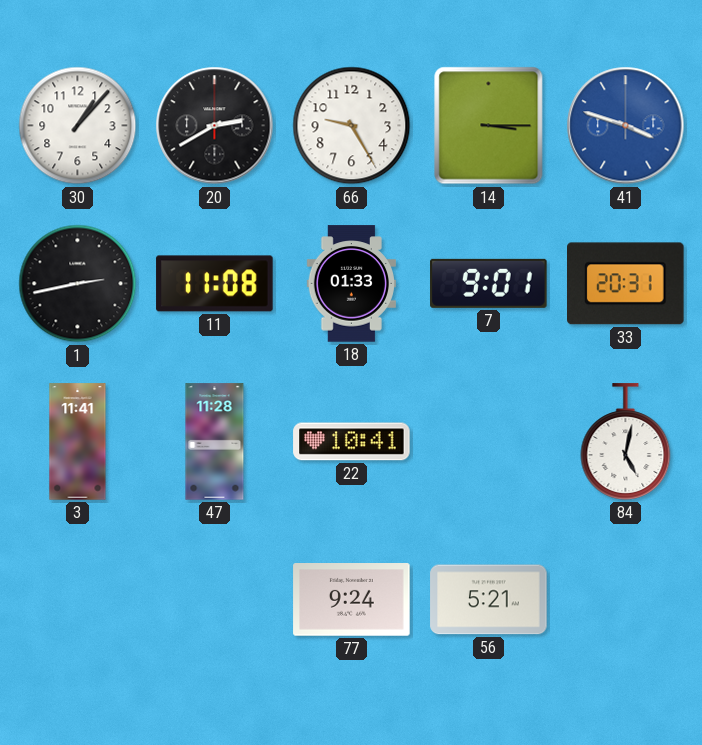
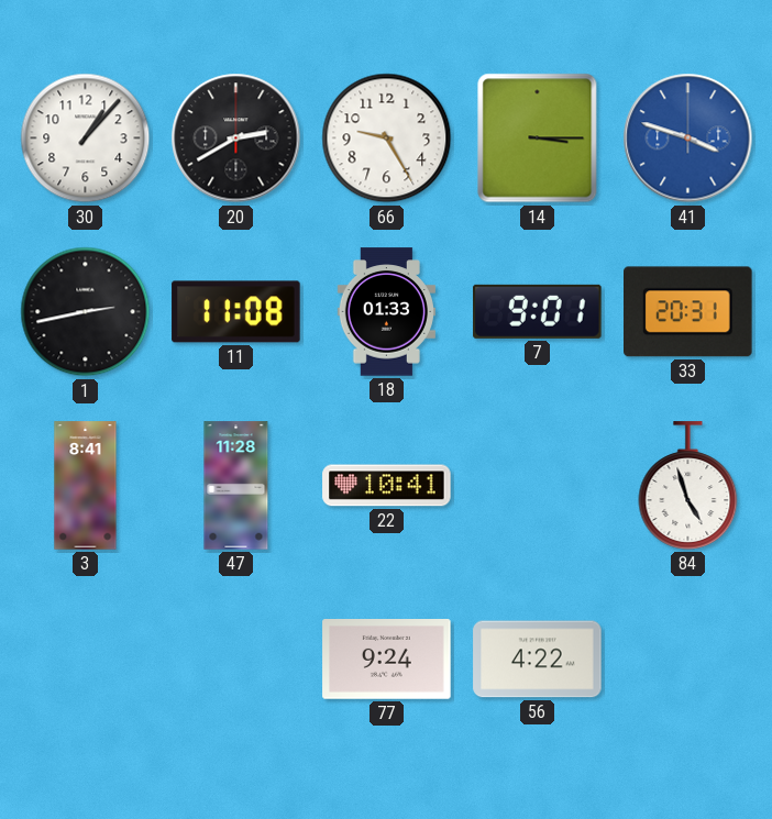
3: 11:41 -> 8:41
84: 5:02 -> 4:57
56: 5:21 -> 4:22
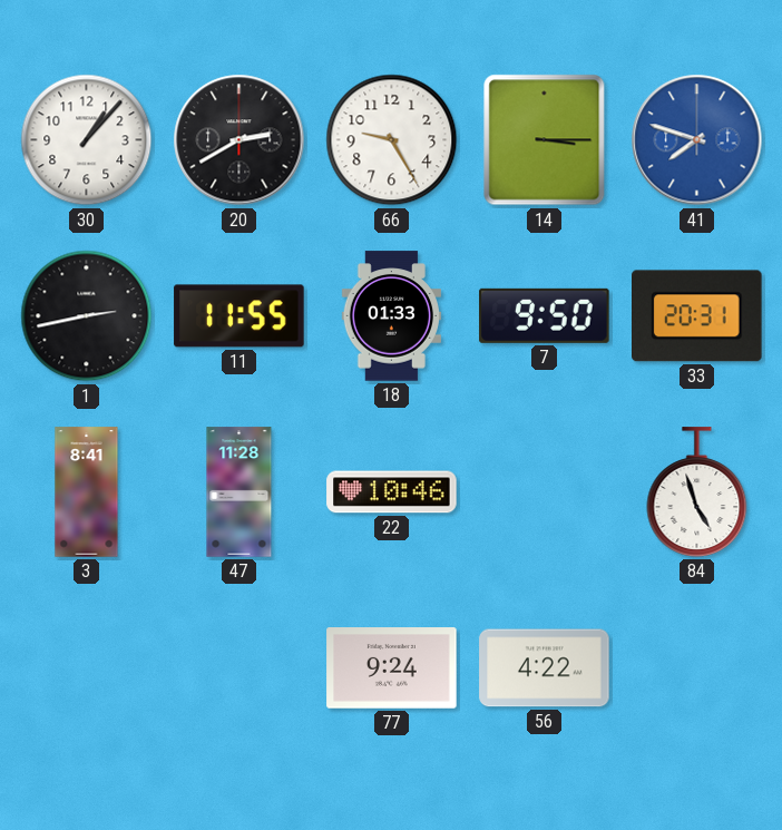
41: 3:48 -> 7:48
11: 11:08 -> 11:55
7: 9:01 -> 9:50
22: 10:41 -> 10:46
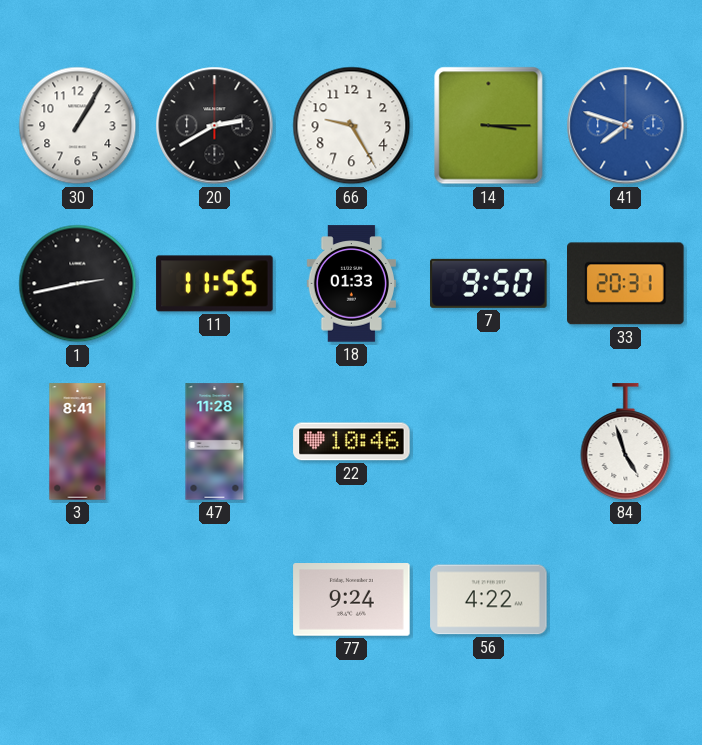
30: 1:07 -> 1:05
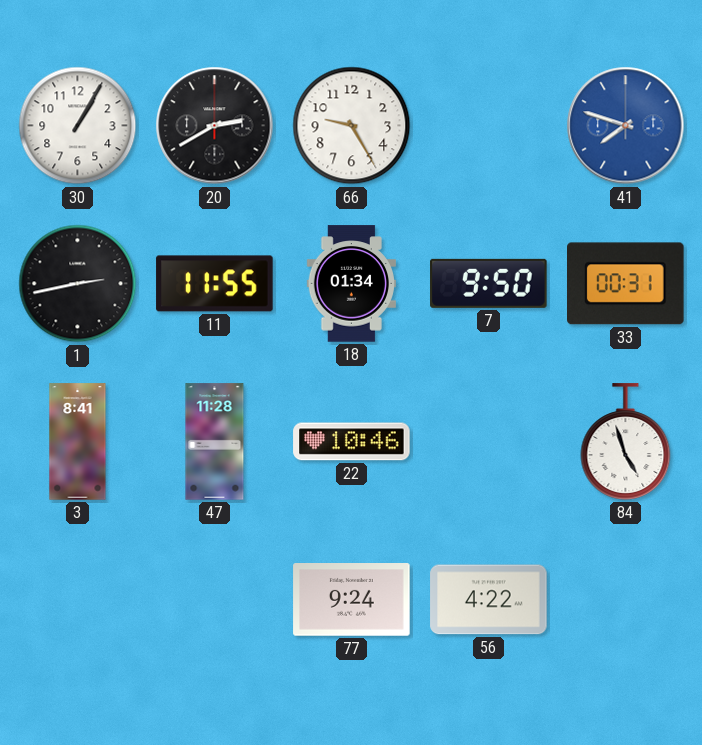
14: 3:15 -> none
18: 01:33 -> 01:34
33: 20:31 -> 00:31
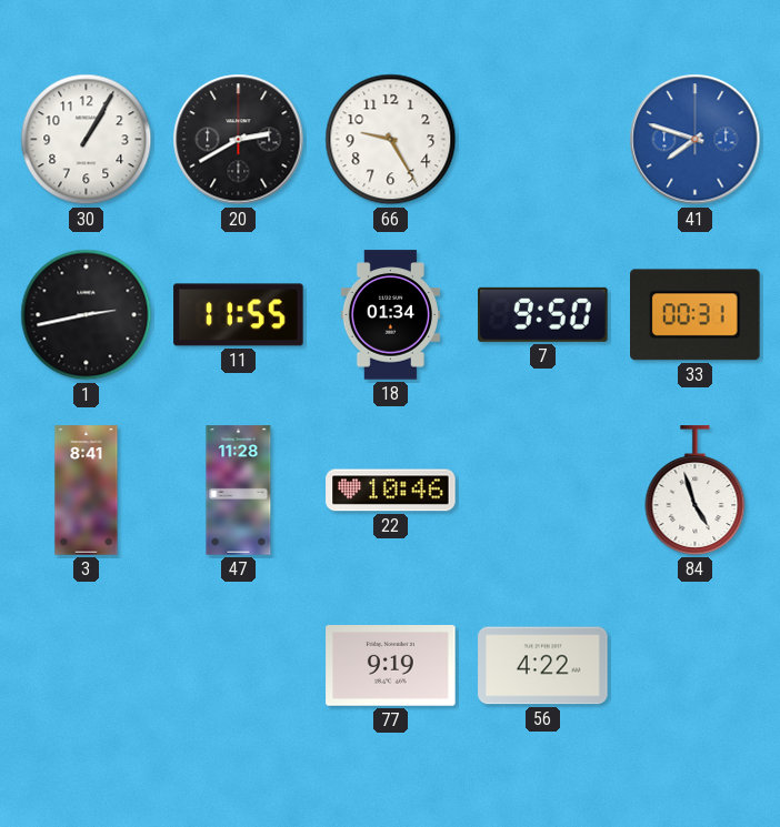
77: 9:24 -> 9:19
